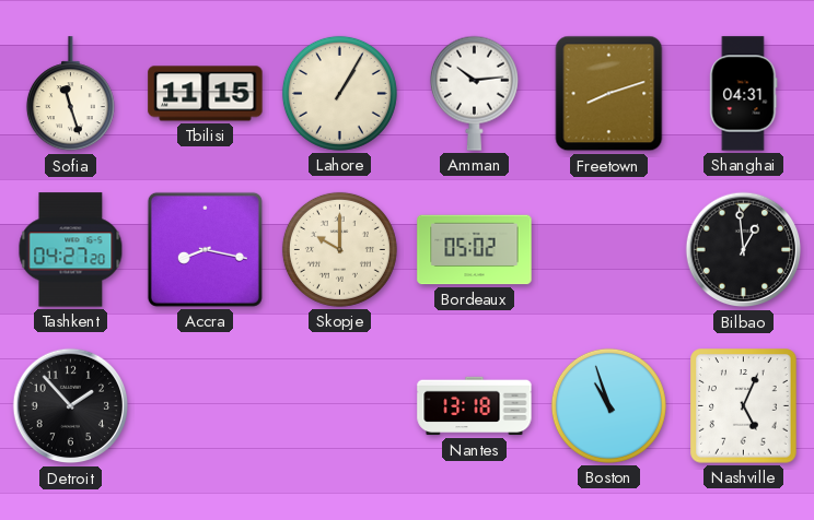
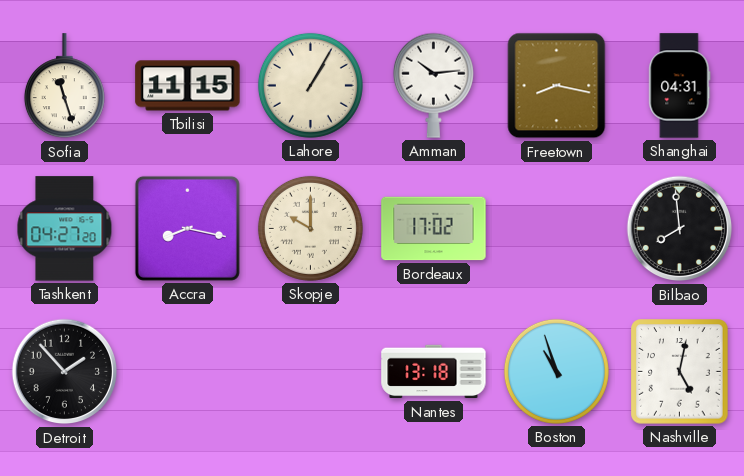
Freetown: 8:12 -> 8:17
Bordeaux: 05:02 -> 17:02
Bilbao: 12:59 -> 7:59
Nashville: 5:04 -> 5:02
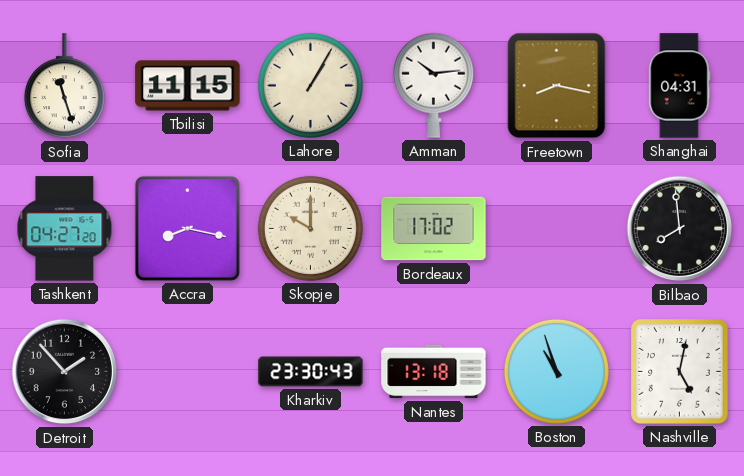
Kharkiv: none -> 23:30
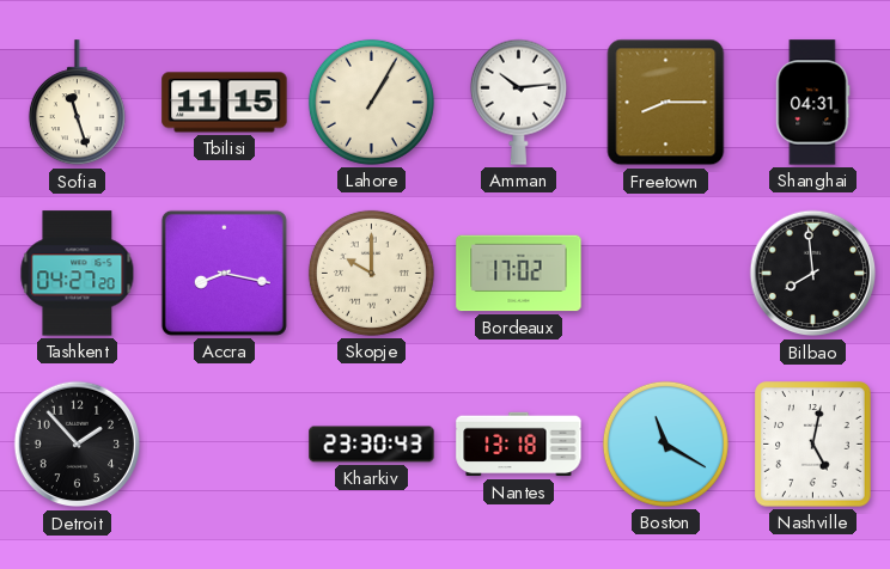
Freetown: 8:17 -> 8:15
Boston: 10:57 -> 11:20
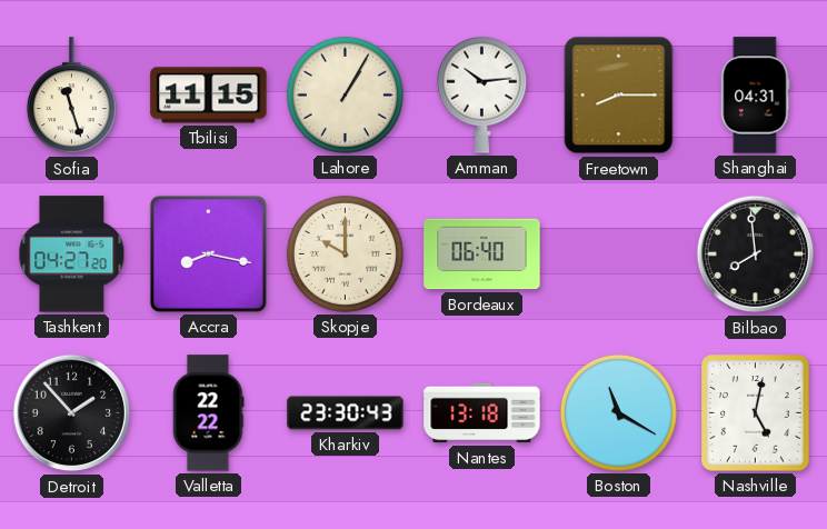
Bordeaux: 17:02 -> 06:40
Valletta: none -> 22:22
